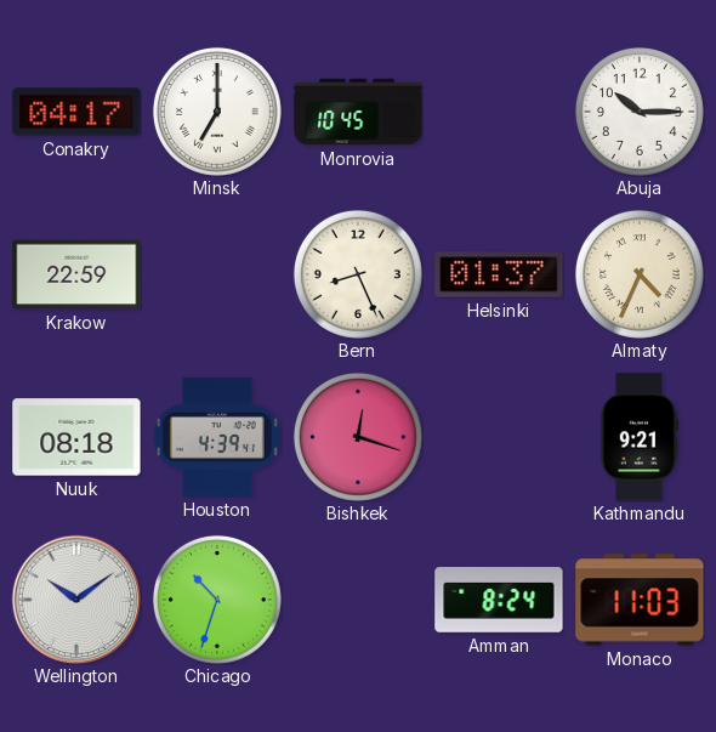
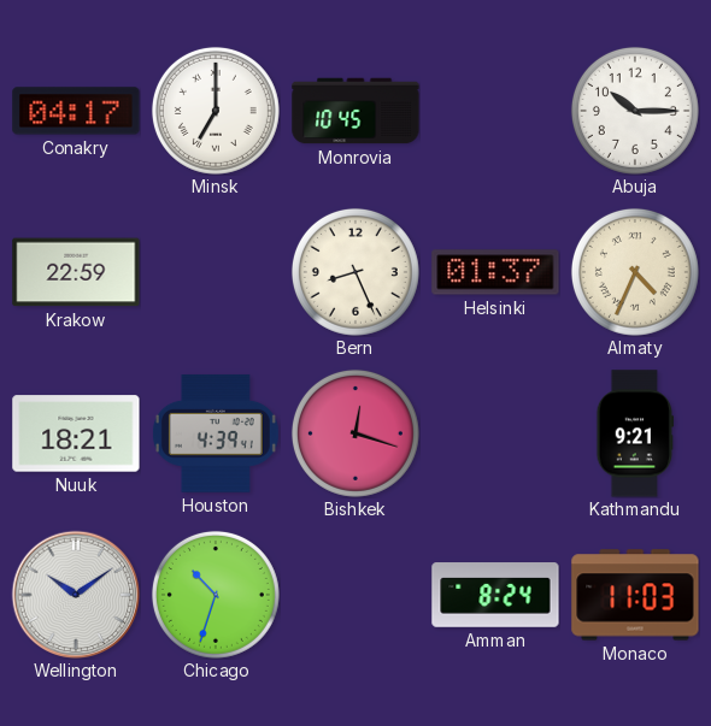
Nuuk: 08:18 -> 18:21
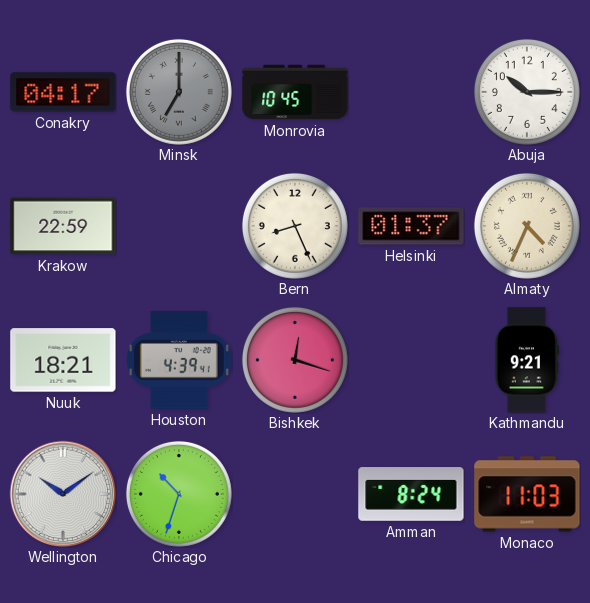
Minsk dial: white -> grey
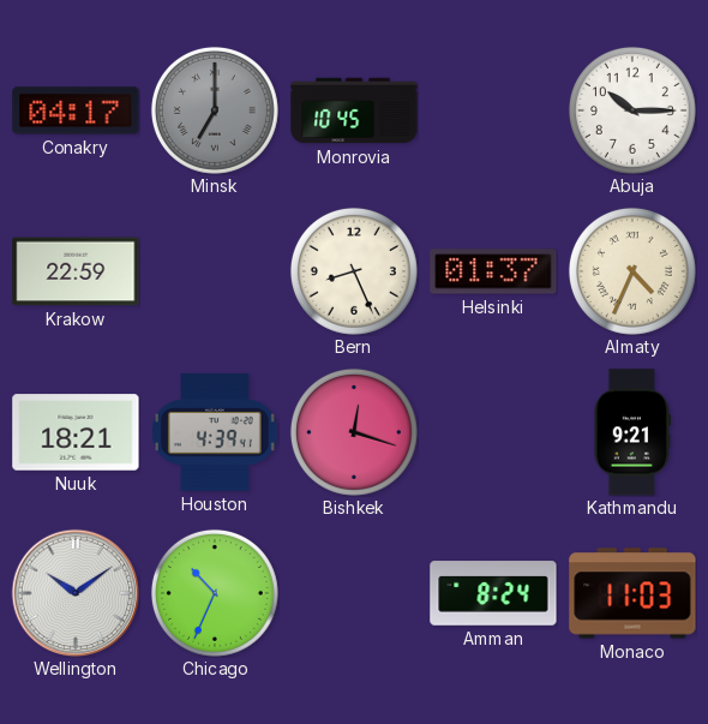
Chicago: 10:33 -> 10:34
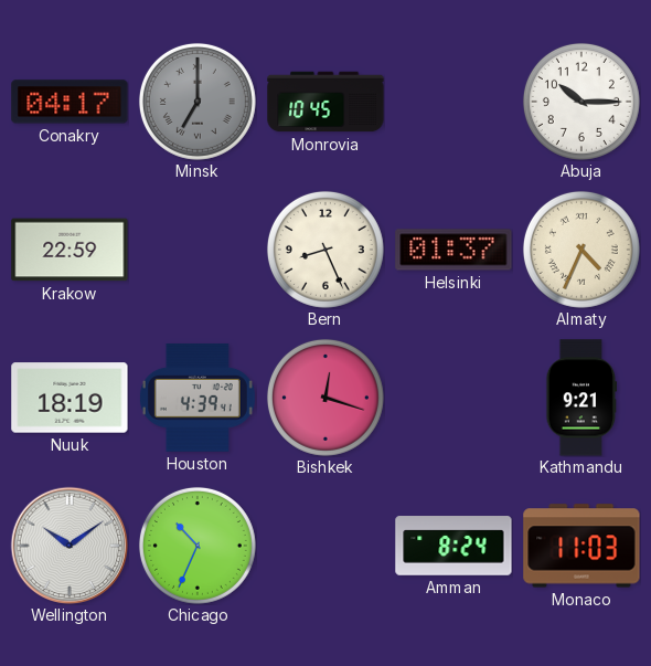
Nuuk: 18:21 -> 18:19
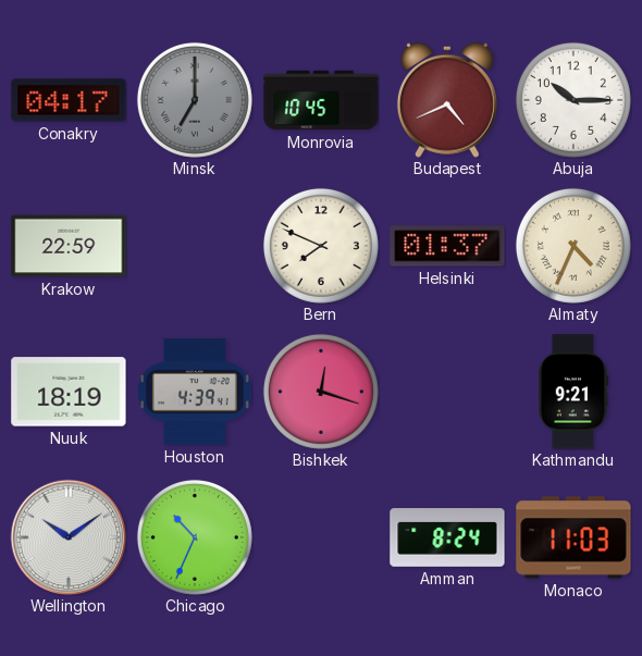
Budapest: none -> 4:41
Bern: 8:26 -> 7:49
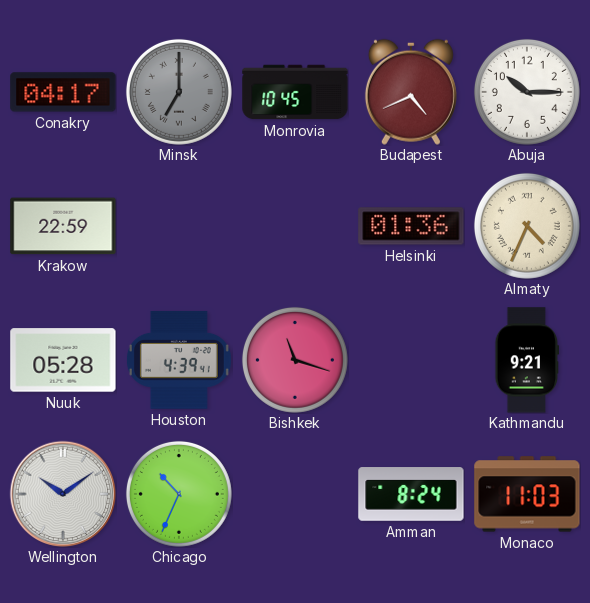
Bern: 7:49 -> none
Helsinki: 01:37 -> 01:36
Nuuk: 18:19 -> 05:28
Bishkek: 12:18 -> 11:18
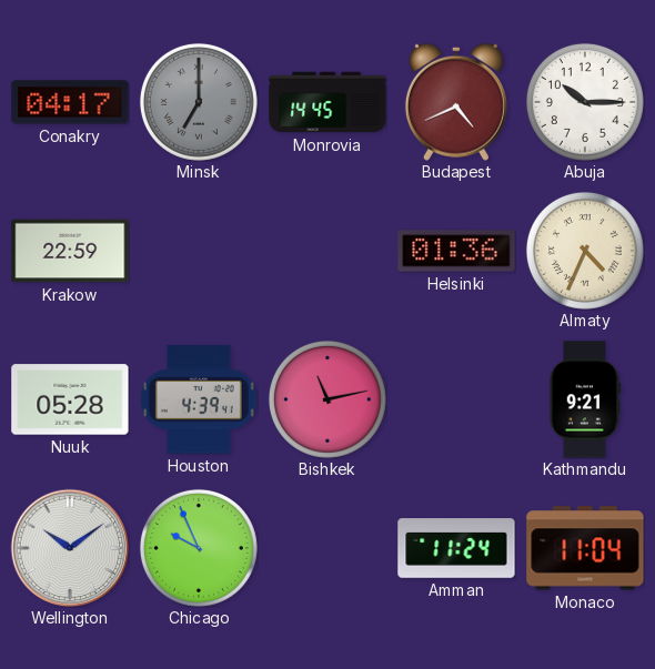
Monrovia: 10:45 -> 14:45
Bishkek: 11:18 -> 11:13
Chicago: 10:34 -> 9:56
Amman: 8:24 -> 11:24
Monaco: 11:03 -> 11:04
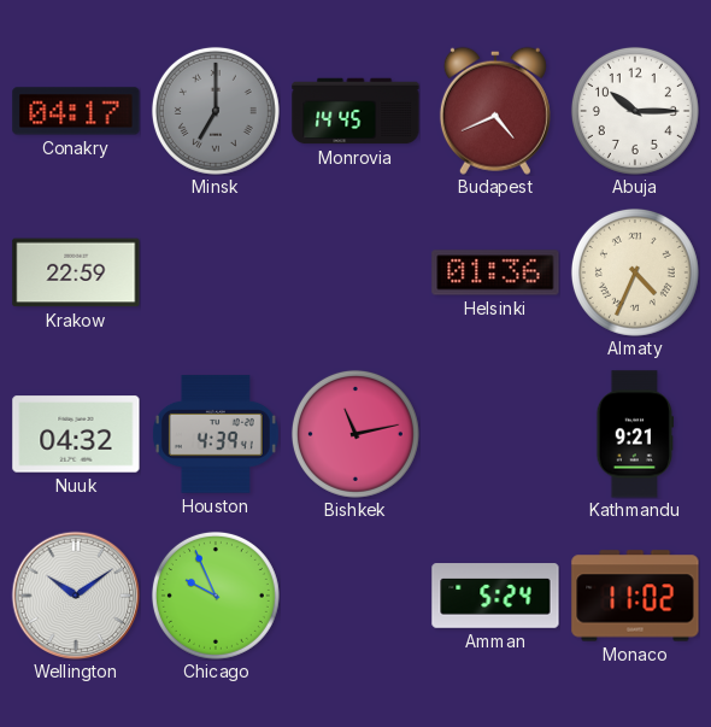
Nuuk: 05:28 -> 04:32
Amman: 11:24 -> 5:24
Monaco: 11:04 -> 11:02
